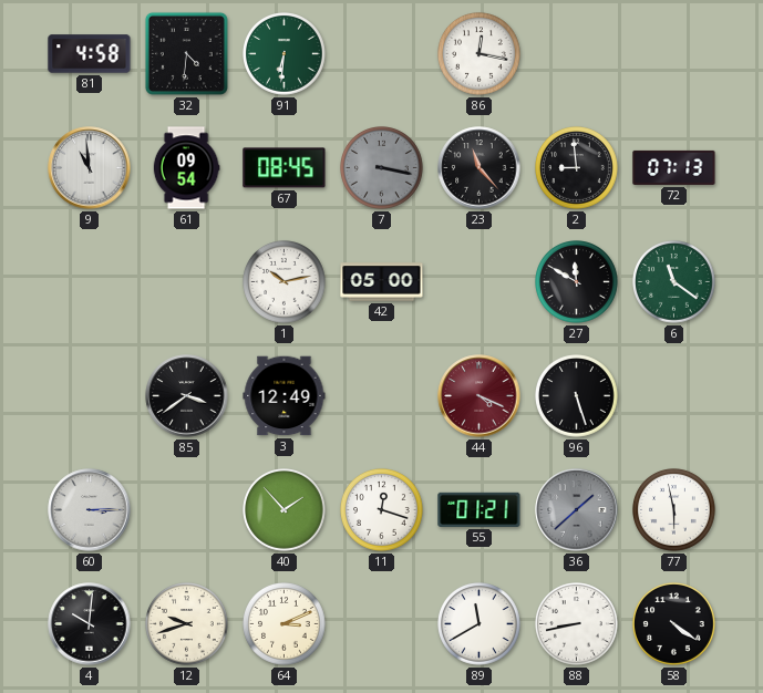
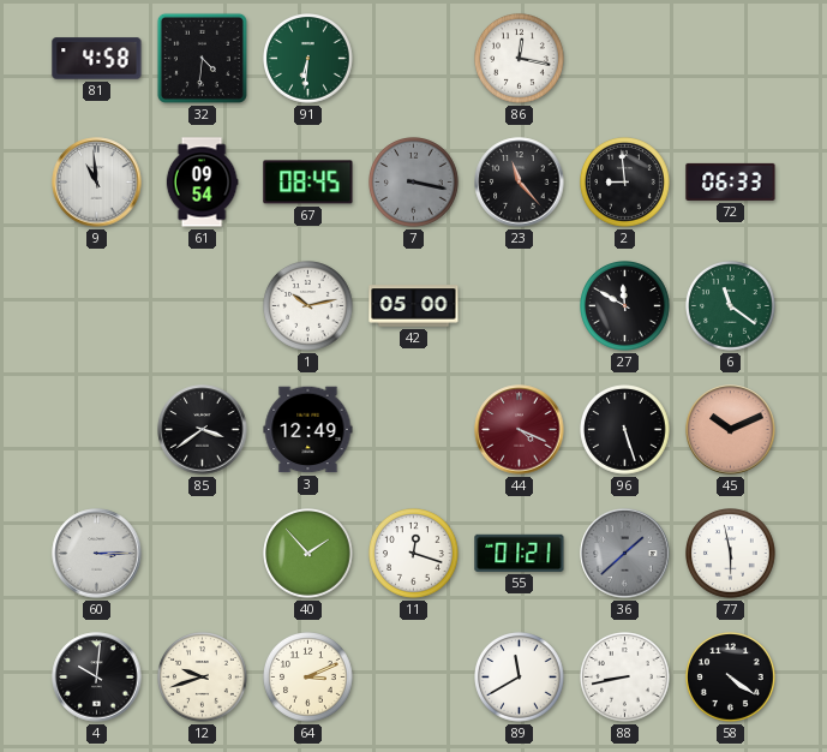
72: 07:13 -> 06:33
45: none -> 10:11
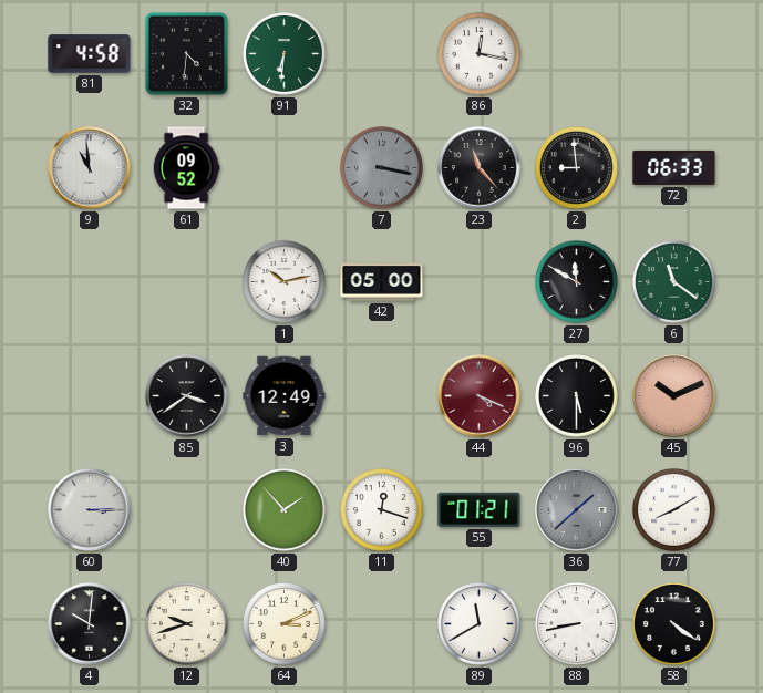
61: 09:54 -> 09:52
67: 08:45 -> none
96: 5:27 -> 5:30
77: 5:58 -> 8:10
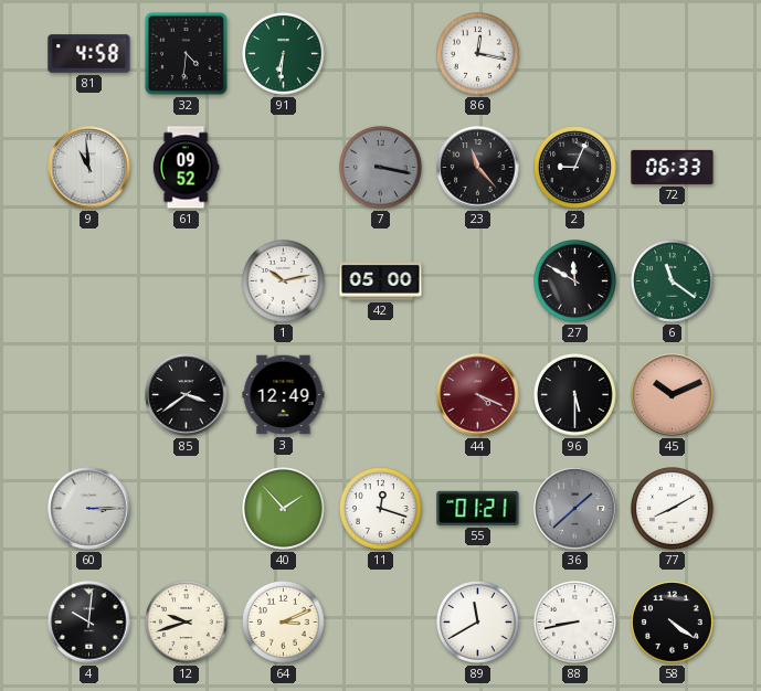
2: 8:59 -> 9:04
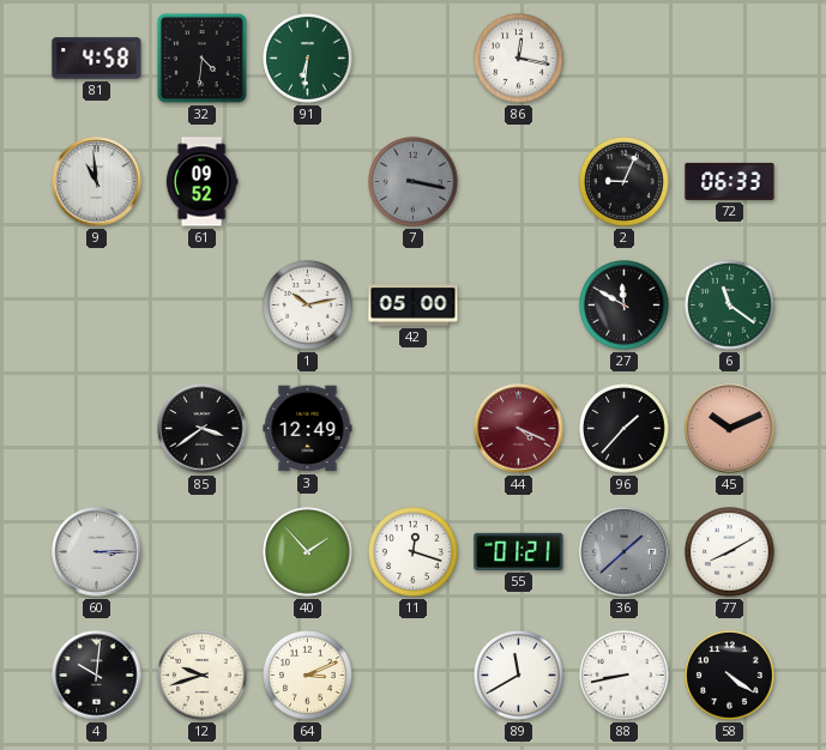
23: 11:23 -> none
96: 5:30 -> 1:37
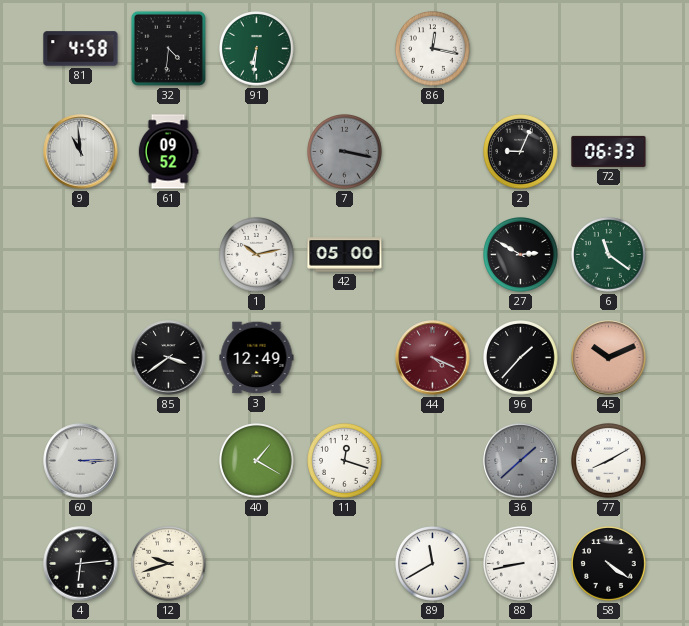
27: 11:50 -> 2:50
40: 1:53 -> 1:20
55: 01:21 -> none
4: 10:01 -> 6:14
64: 3:11 -> none
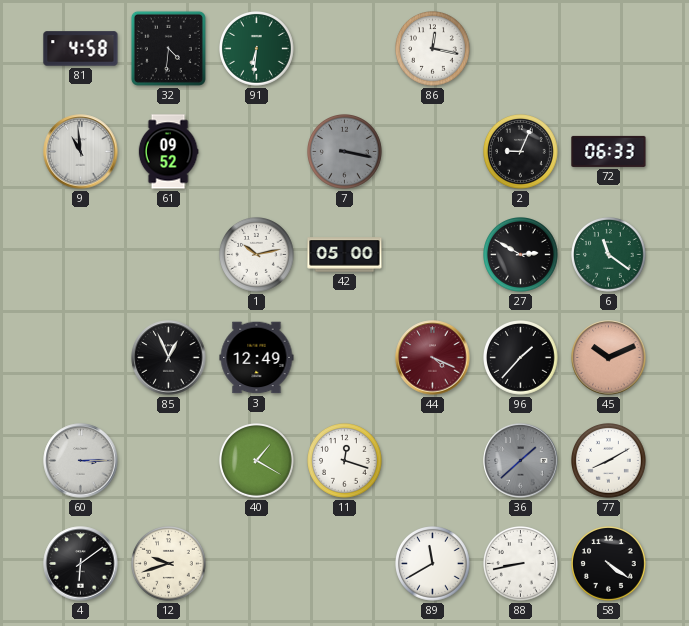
85: 3:39 -> 12:56
4: 6:14 -> 6:09
